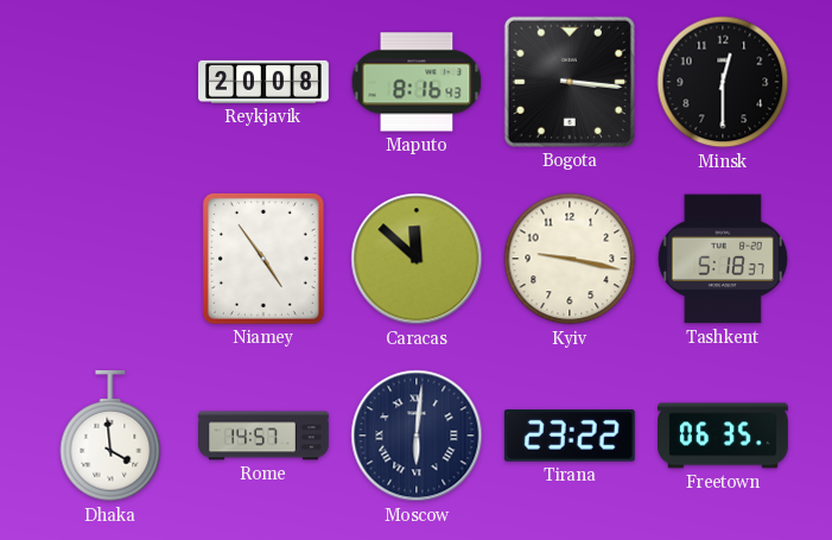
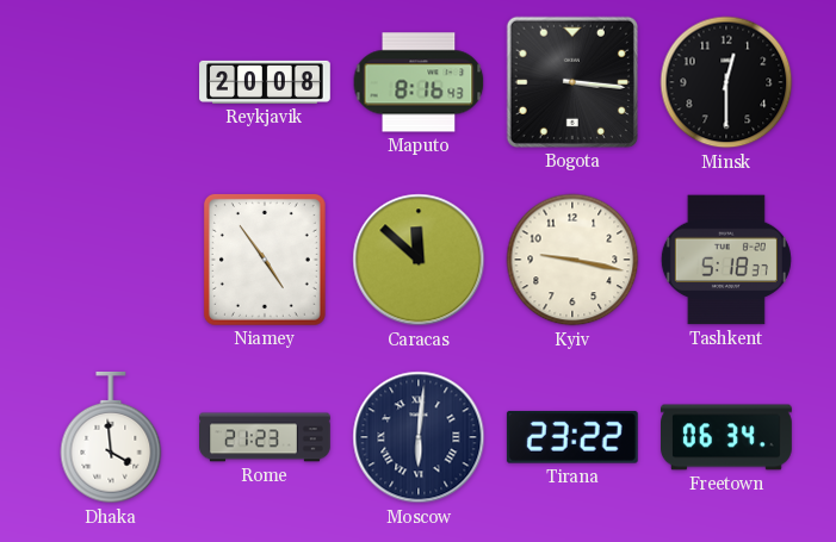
Rome: 14:57 -> 21:23
Freetown: 06:35 -> 06:34
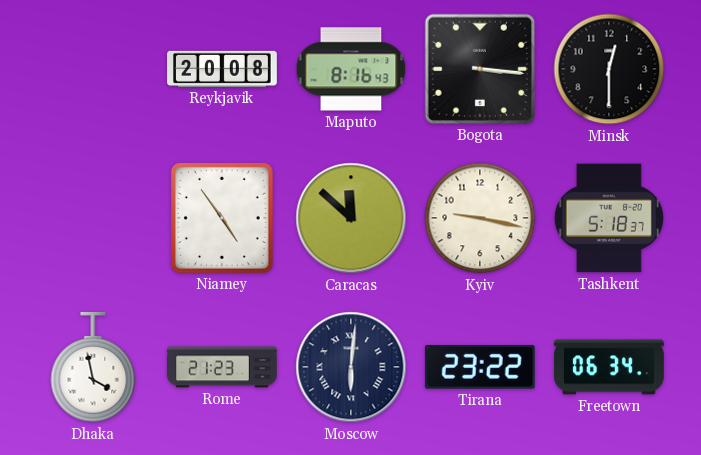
Dhaka: 3:59 -> 3:58
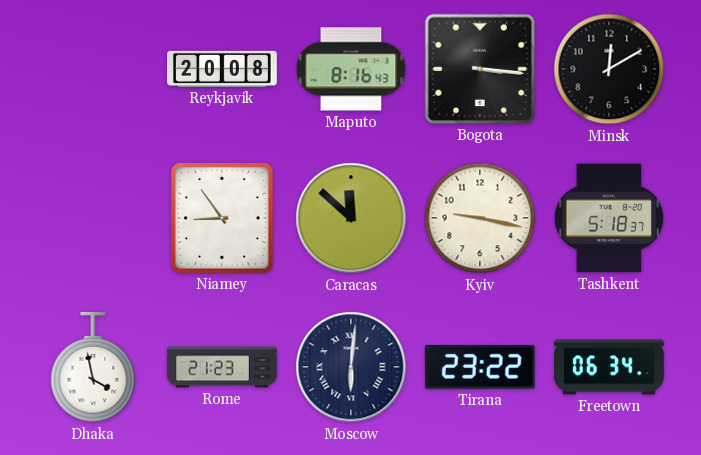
Minsk: 12:30 -> 12:10
Niamey: 4:54 -> 8:54
